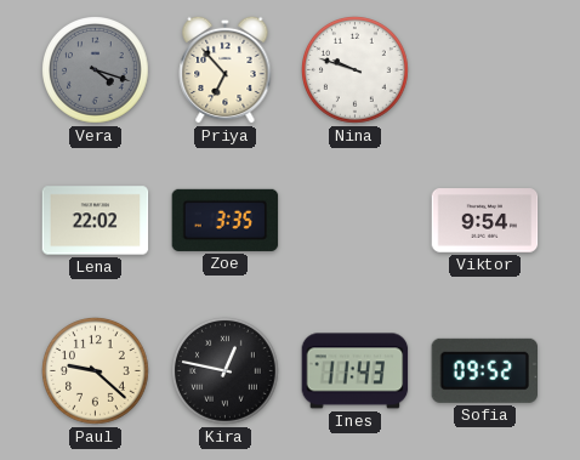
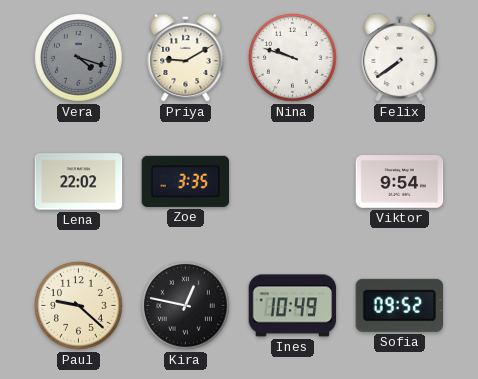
Priya: 6:53 -> 9:10
Felix: none -> 7:39
Ines: 11:43 -> 10:49
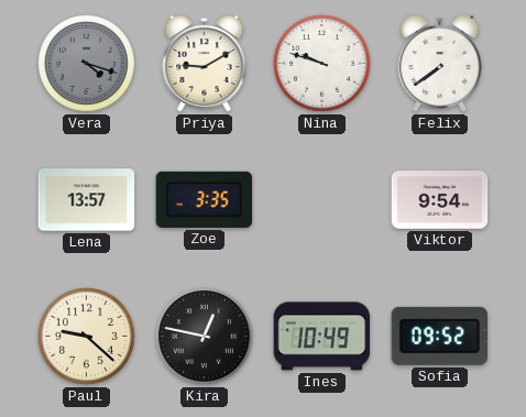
Lena: 22:02 -> 13:57
